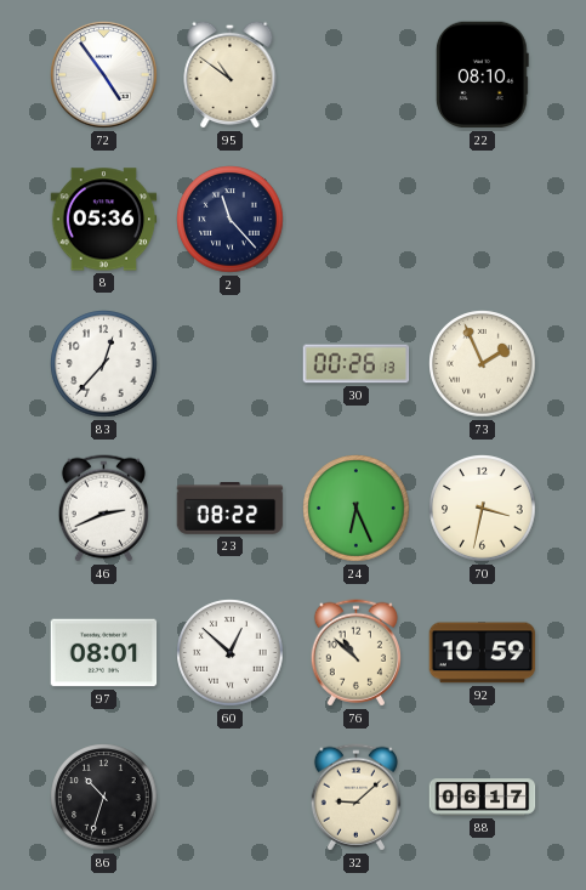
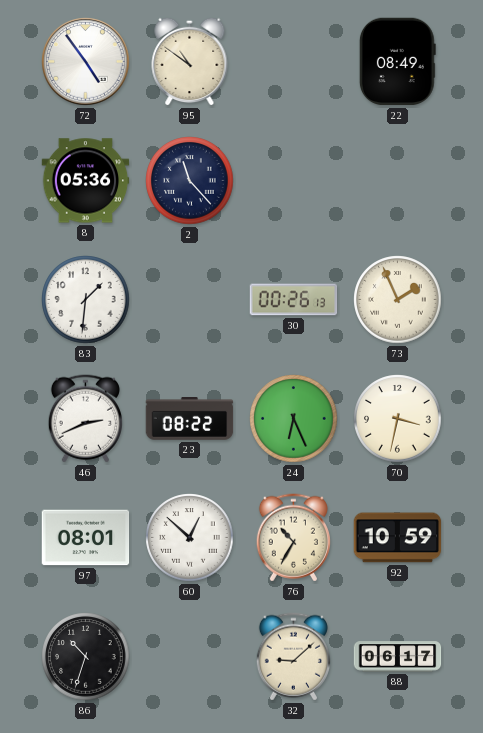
22: 08:10 -> 08:49
83: 12:37 -> 1:31
76: 10:52 -> 10:35
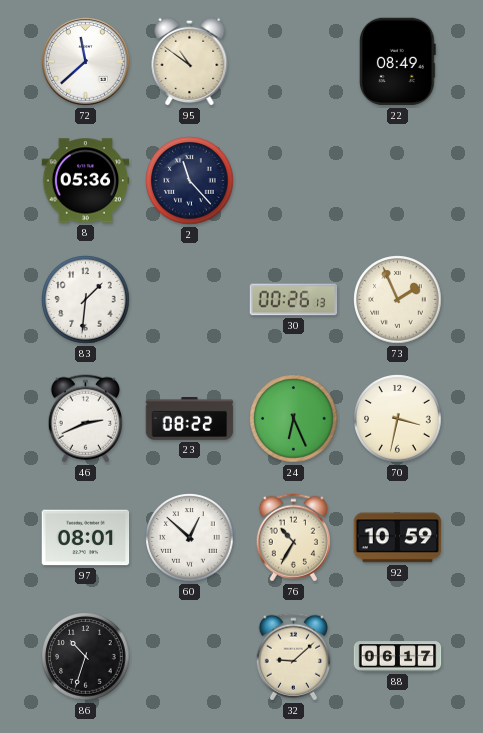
72: 4:54 -> 11:38
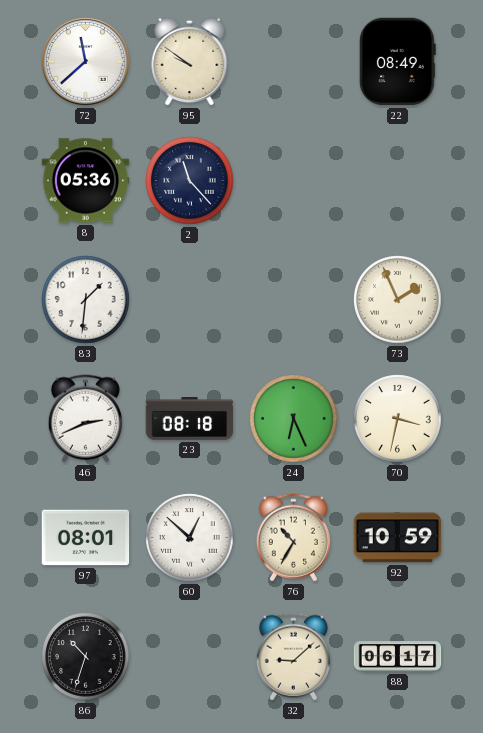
95: 10:51 -> 9:51
30: 00:26 -> none
23: 08:22 -> 08:18
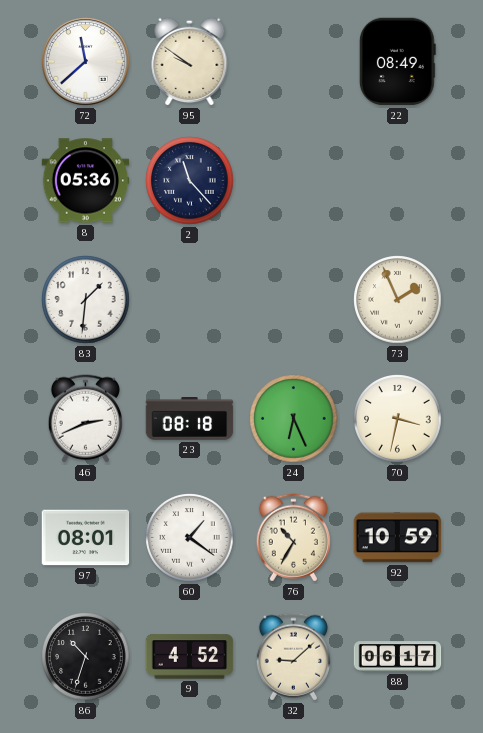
60: 12:52 -> 1:21
9: none -> 4:52
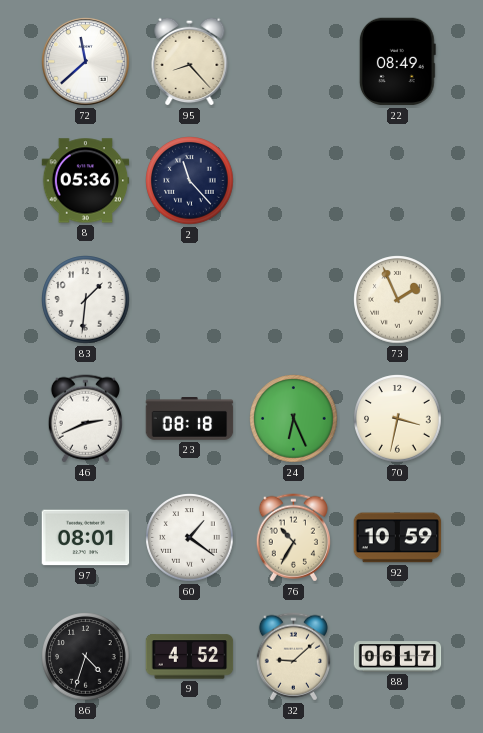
95: 9:51 -> 8:23
86: 10:33 -> 4:33
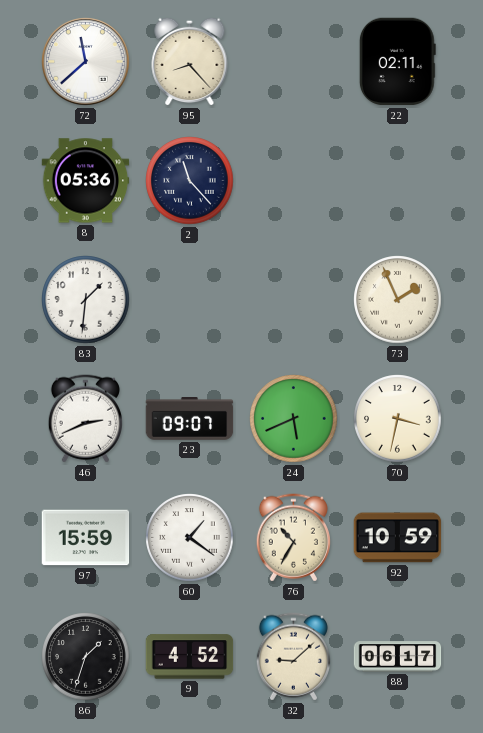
22: 08:49 -> 02:11
23: 08:18 -> 09:07
24: 6:26 -> 5:41
97: 08:01 -> 15:59
86: 4:33 -> 1:33
